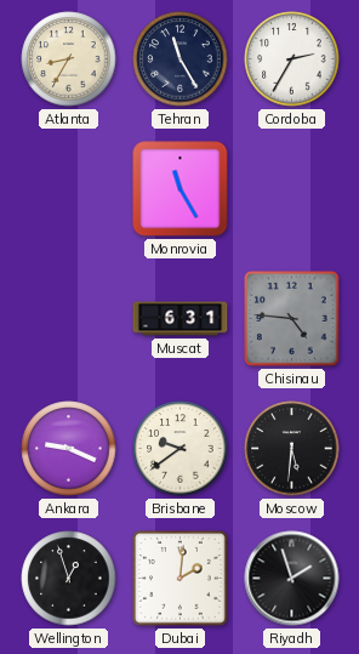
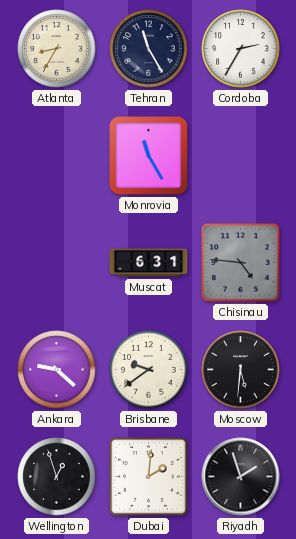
Ankara: 9:19 -> 9:22
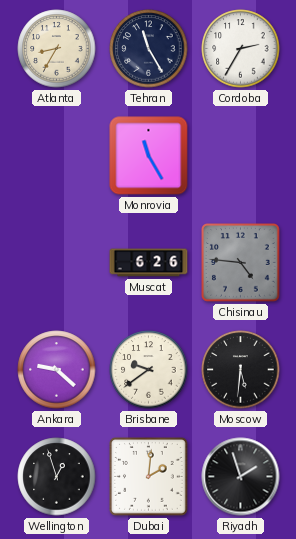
Muscat: 6:31 -> 6:26
